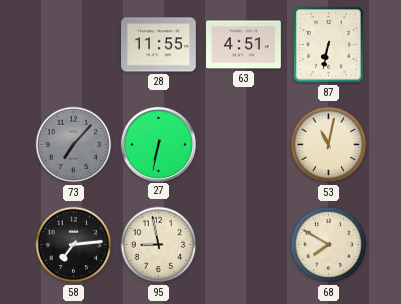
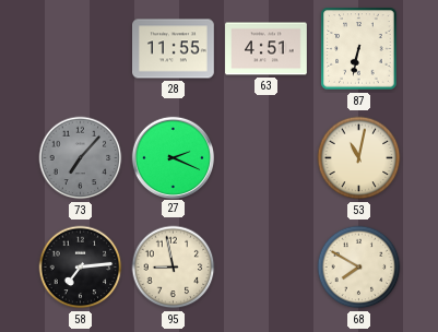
27: 6:32 -> 2:19
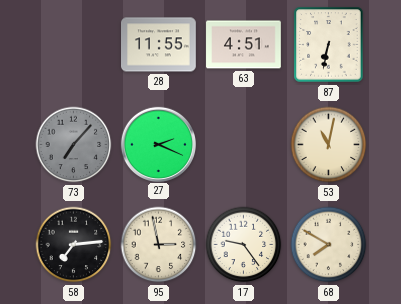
95: 8:58 -> 2:58
17: none -> 9:24
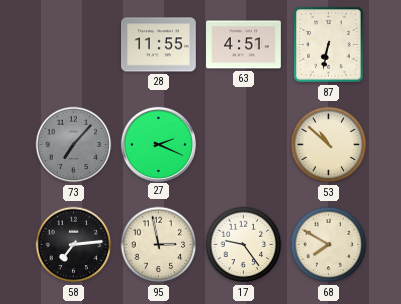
53: 11:02 -> 10:52
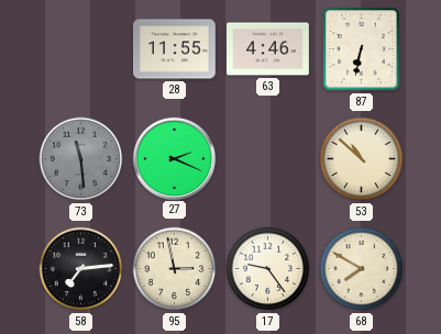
63: 4:51 -> 4:46
73: 7:07 -> 11:29
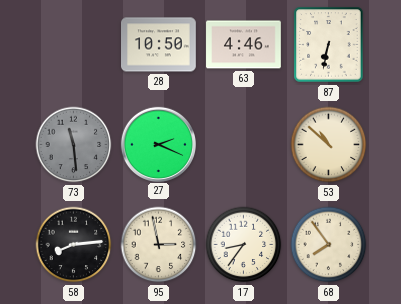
28: 11:55 -> 10:50
58: 7:14 -> 8:14
17: 9:24 -> 8:36
68: 7:50 -> 7:54
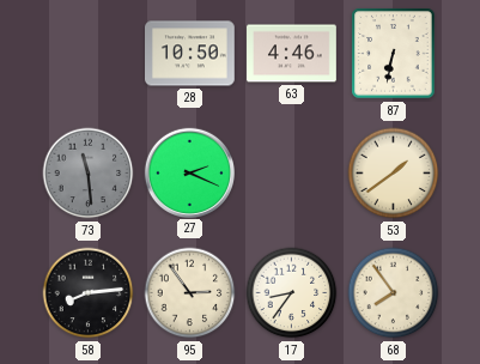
53: 10:52 -> 1:39
95: 2:58 -> 2:54
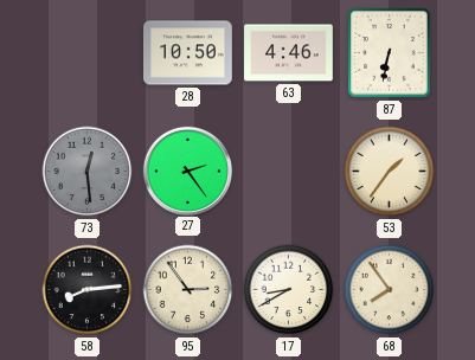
73: 11:29 -> 12:29
27: 2:19 -> 2:24
53: 1:39 -> 1:36
17: 8:36 -> 8:40
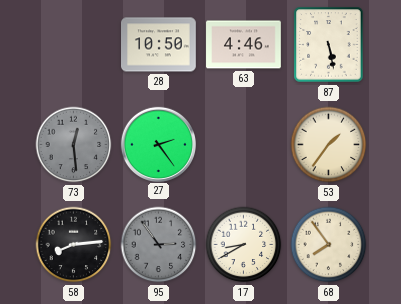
87: 6:32 -> 5:28
95 dial: cream -> grey
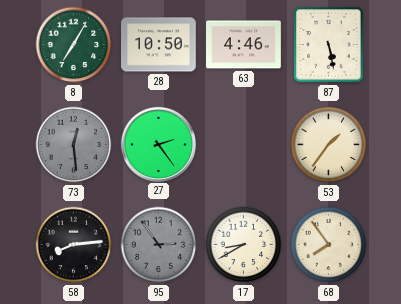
8: none -> 7:05
